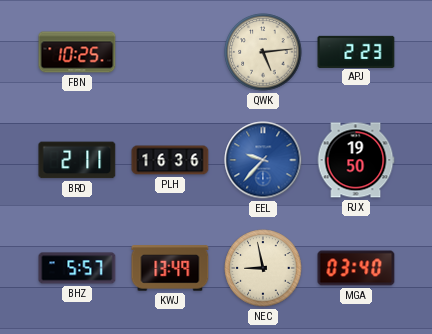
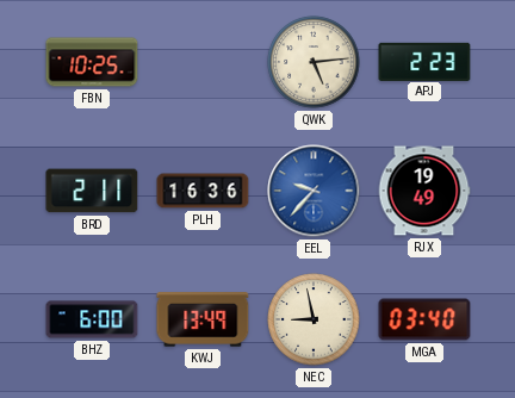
RJX: 19:50 -> 19:49
BHZ: 5:57 -> 6:00
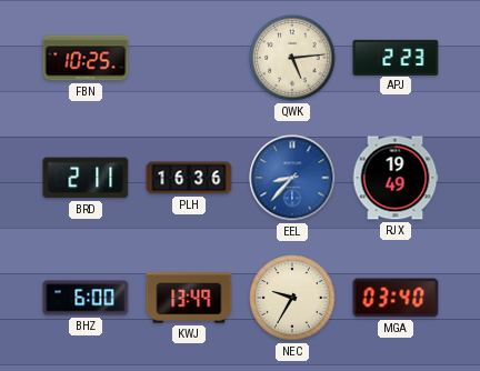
EEL: 9:37 -> 8:37
NEC: 8:58 -> 9:35
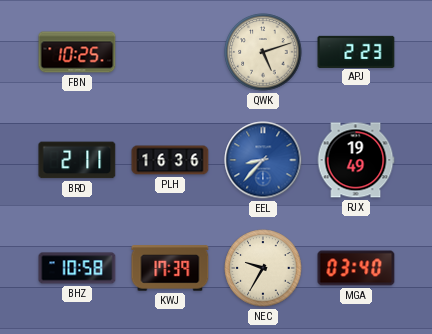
QWK: 5:14 -> 5:12
BHZ: 6:00 -> 10:58
KWJ: 13:49 -> 17:39
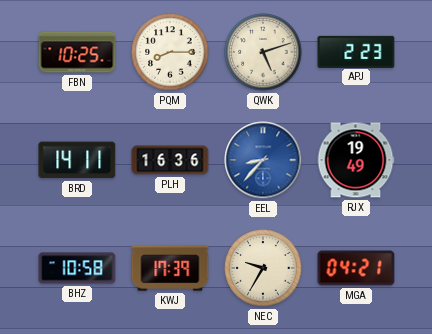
PQM: none -> 8:15
BRD: 2:11 -> 14:11
MGA: 03:40 -> 04:21
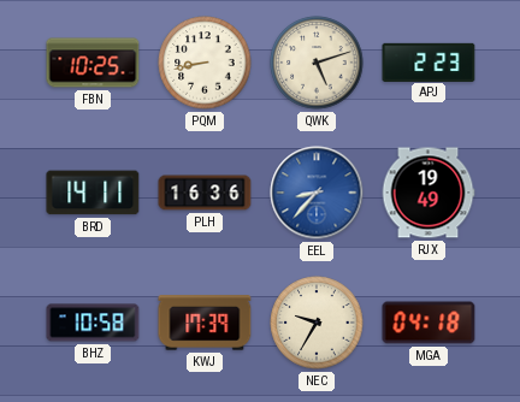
PQM: 8:15 -> 8:43
MGA: 04:21 -> 04:18
